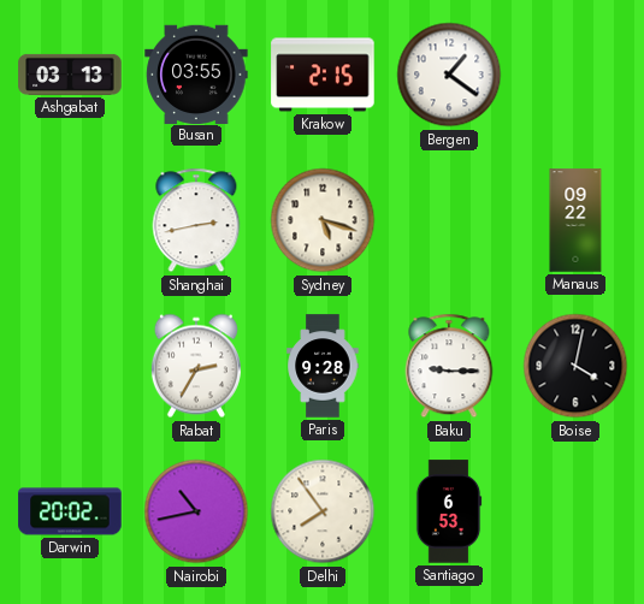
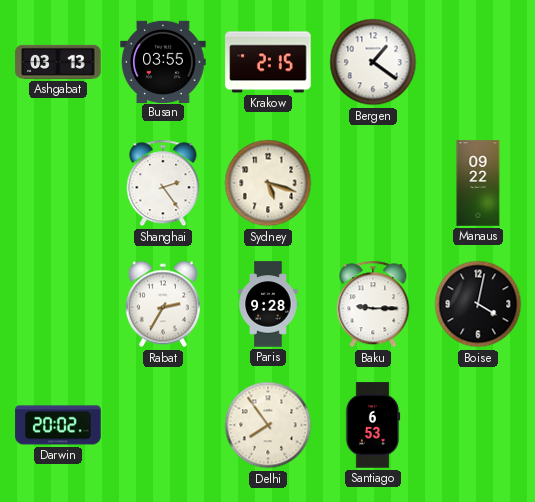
Shanghai: 2:43 -> 2:24
Nairobi: 10:43 -> none
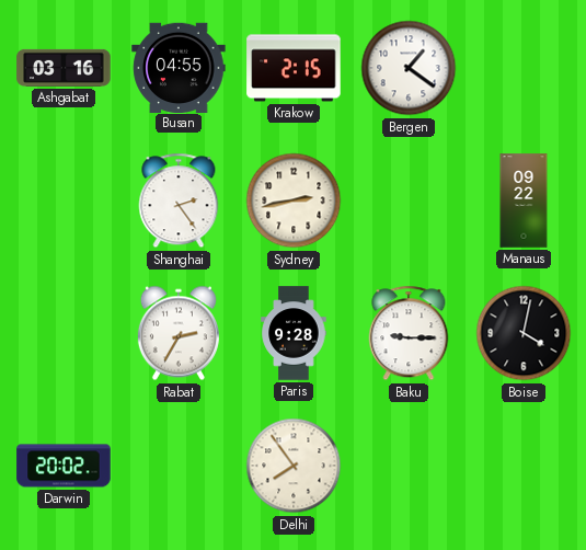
Ashgabat: 03:13 -> 03:16
Busan: 03:55 -> 04:55
Sydney: 5:18 -> 2:43
Santiago: 6:53 -> none
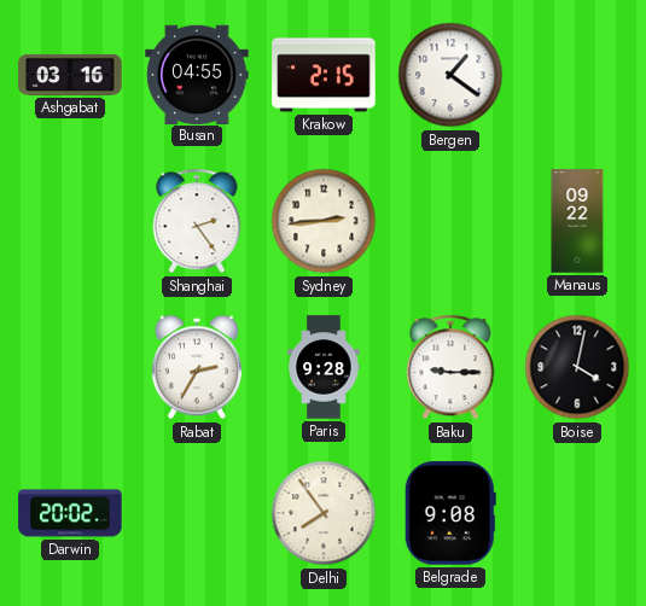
Sydney: 2:43 -> 2:44
Belgrade: none -> 9:08
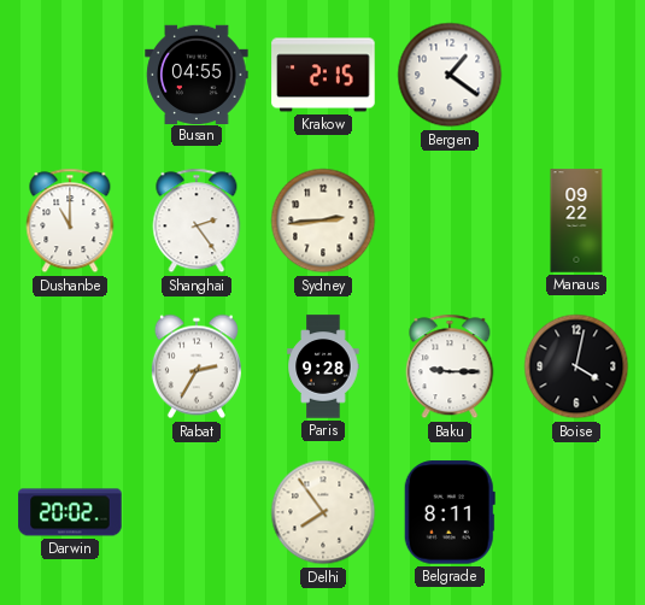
Ashgabat: 03:16 -> none
Dushanbe: none -> 11:00
Belgrade: 9:08 -> 8:11
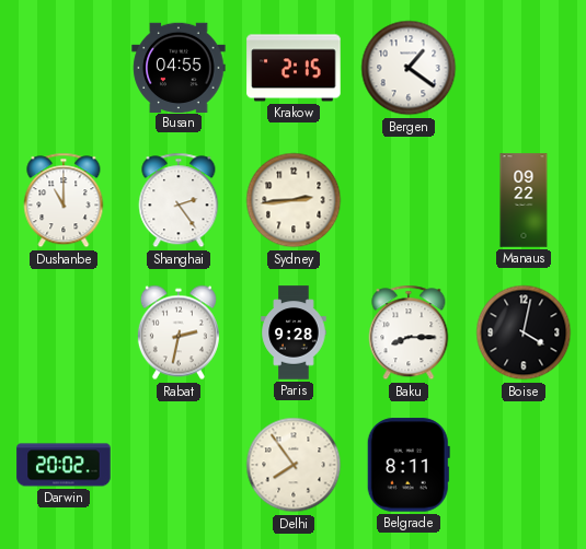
Rabat: 2:35 -> 2:32
Baku: 9:15 -> 8:15
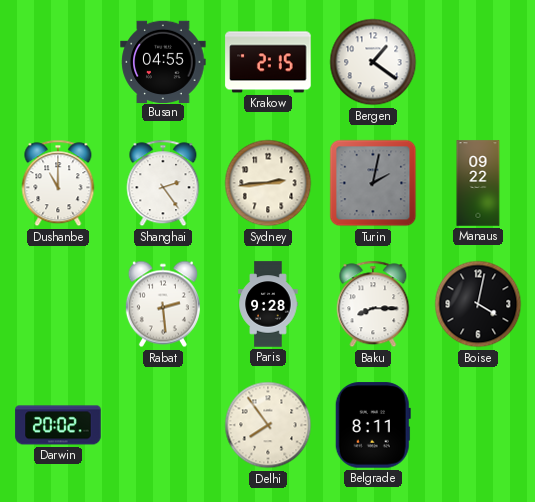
Turin: none -> 2:02
Rabat: 2:32 -> 2:29
